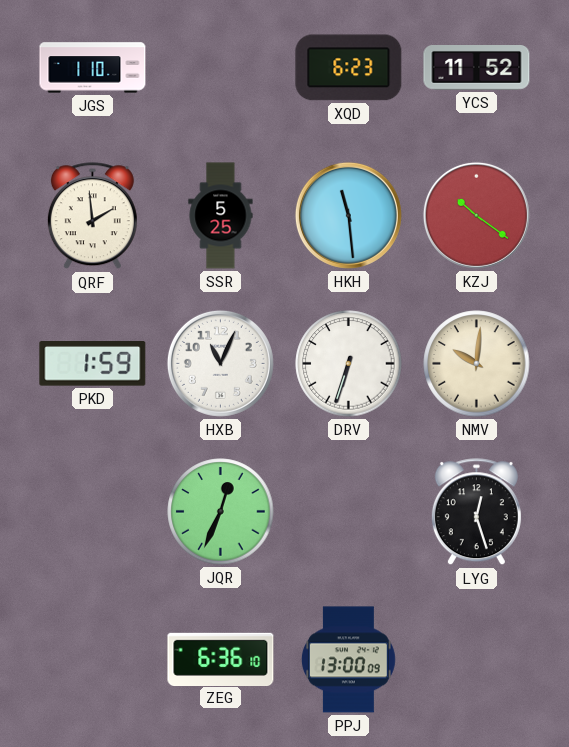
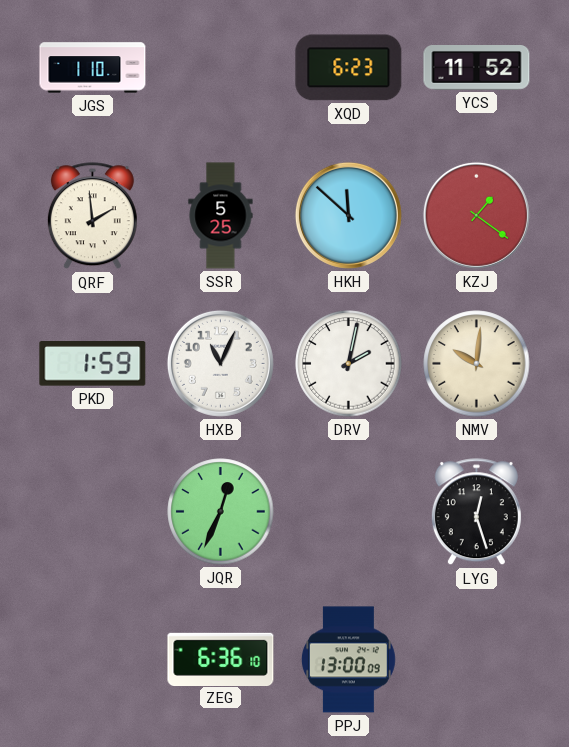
HKH: 11:29 -> 11:52
KZJ: 10:21 -> 1:21
DRV: 6:33 -> 2:02
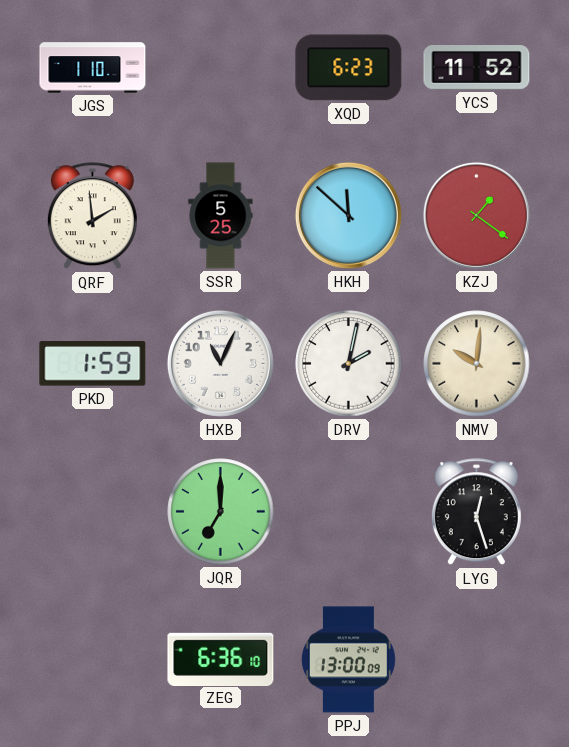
JQR: 12:34 -> 7:00
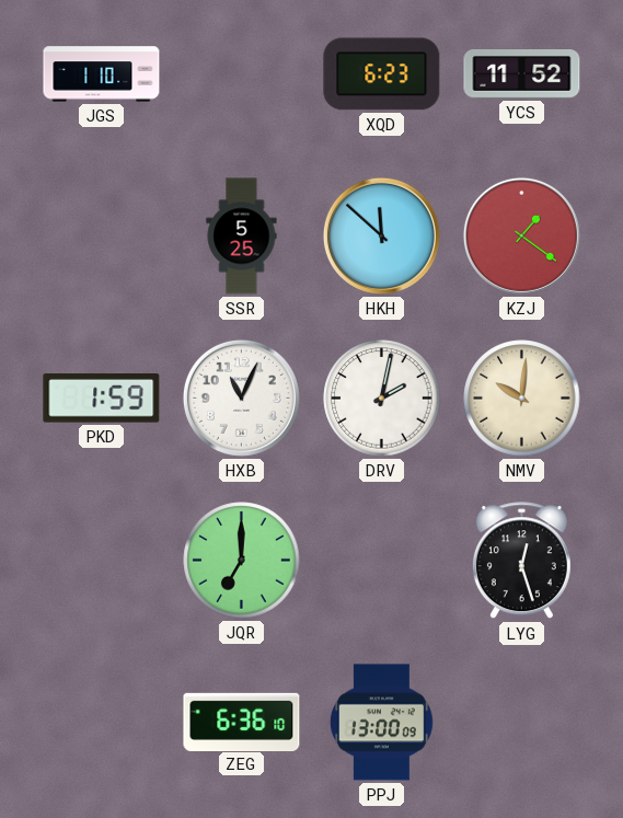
QRF: 1:59 -> none
